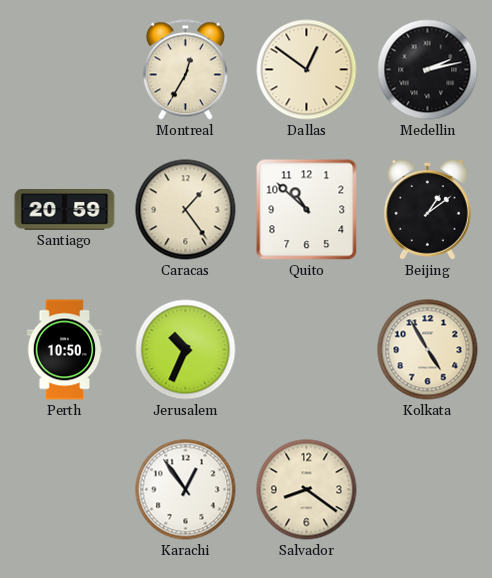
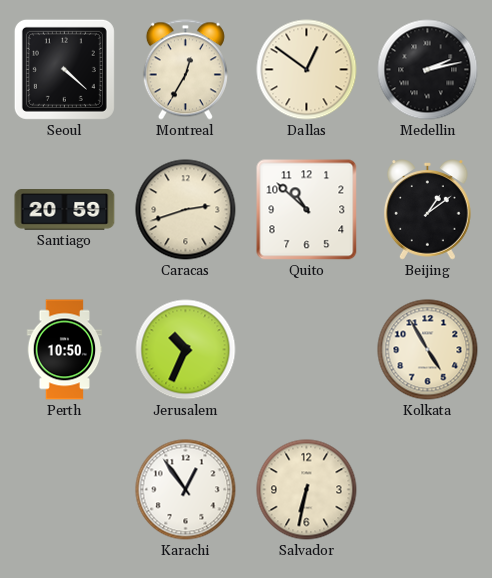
Seoul: none -> 4:22
Caracas: 1:24 -> 2:42
Salvador: 8:21 -> 6:32
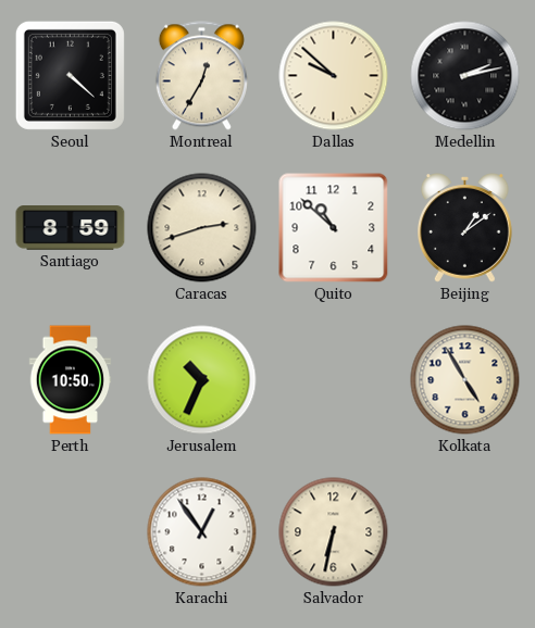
Dallas: 12:51 -> 9:52
Santiago: 20:59 -> 8:59
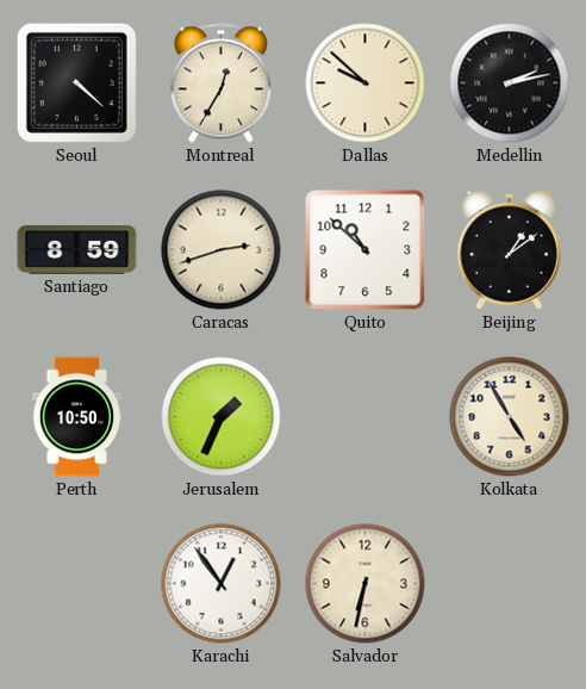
Jerusalem: 10:34 -> 1:34
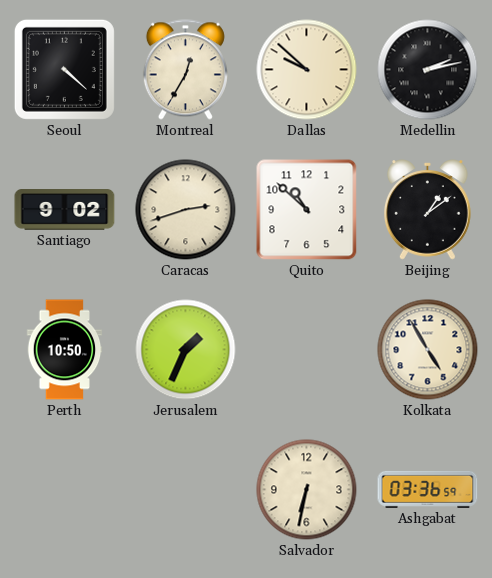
Santiago: 8:59 -> 9:02
Karachi: 12:54 -> none
Ashgabat: none -> 03:36
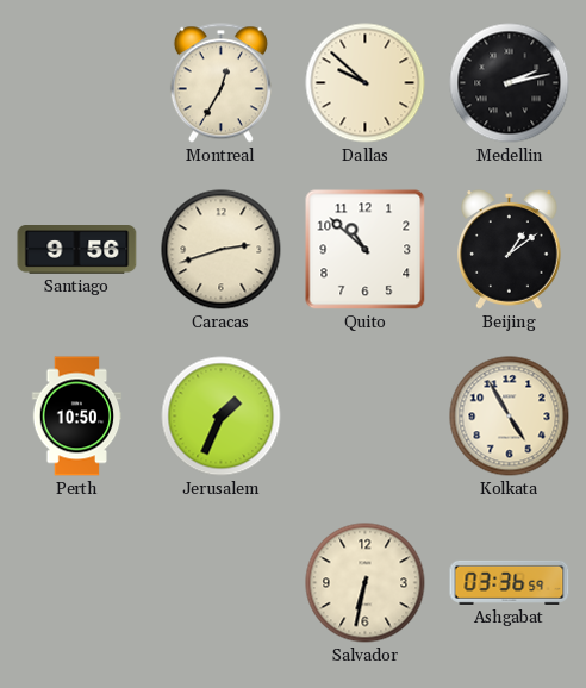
Seoul: 4:22 -> none
Santiago: 9:02 -> 9:56
